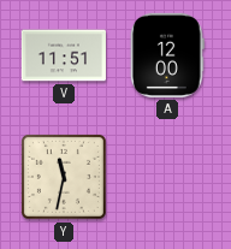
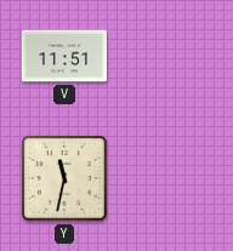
A: 12:00 -> none
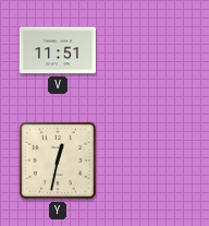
Y: 11:32 -> 12:32
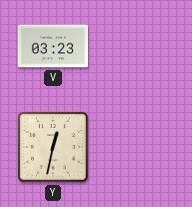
V: 11:51 -> 03:23
